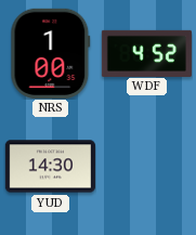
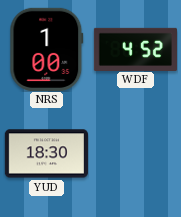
YUD: 14:30 -> 18:30
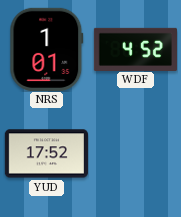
NRS: 1:00 -> 1:01
YUD: 18:30 -> 17:52
